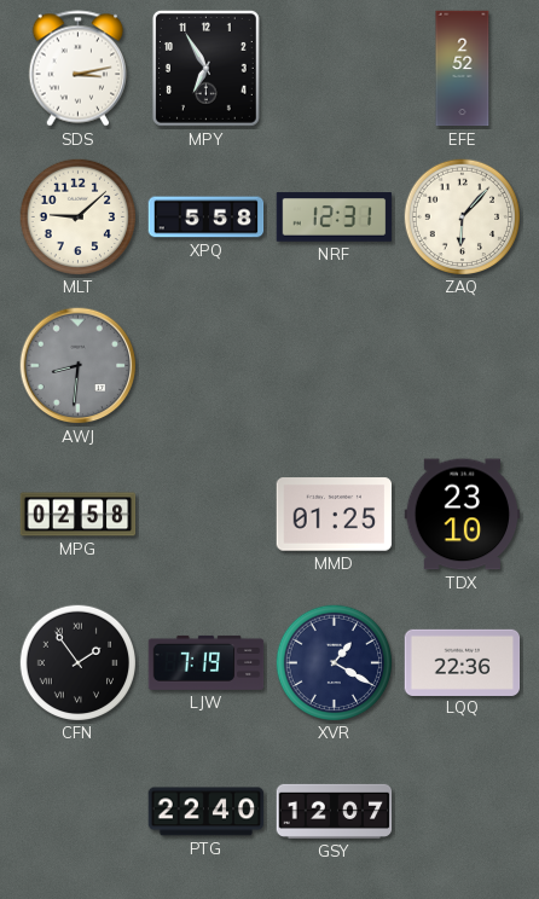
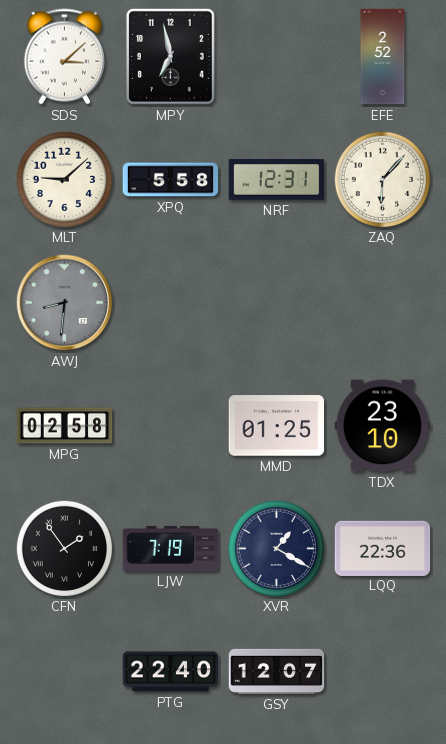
SDS: 3:13 -> 3:08
MPY: 6:55 -> 6:58
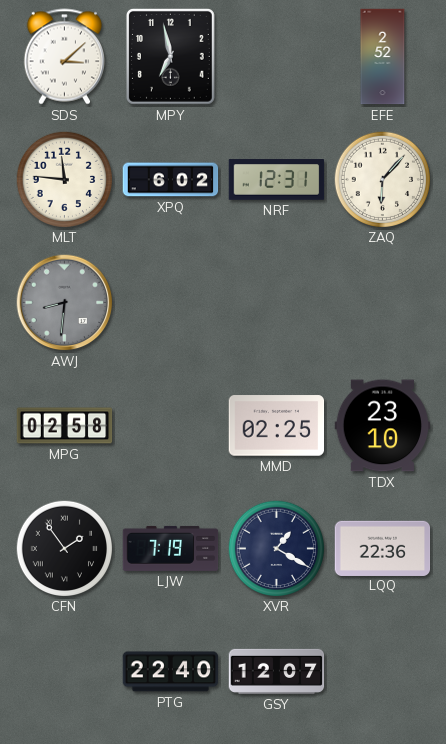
MLT: 9:08 -> 11:46
XPQ: 5:58 -> 6:02
MMD: 01:25 -> 02:25
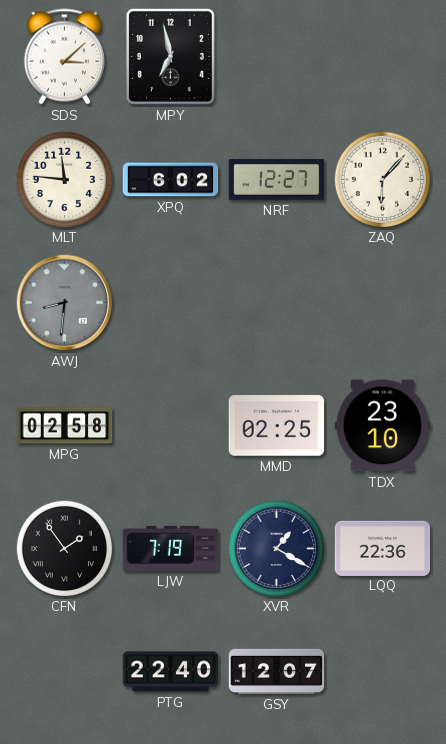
EFE: 2:52 -> none
NRF: 12:31 -> 12:27
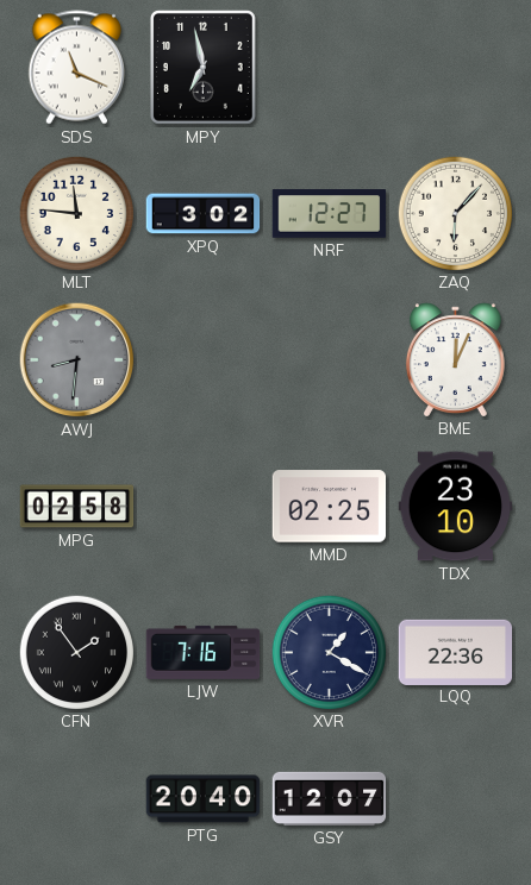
SDS: 3:08 -> 11:19
XPQ: 6:02 -> 3:02
BME: none -> 12:04
LJW: 7:19 -> 7:16
PTG: 22:40 -> 20:40
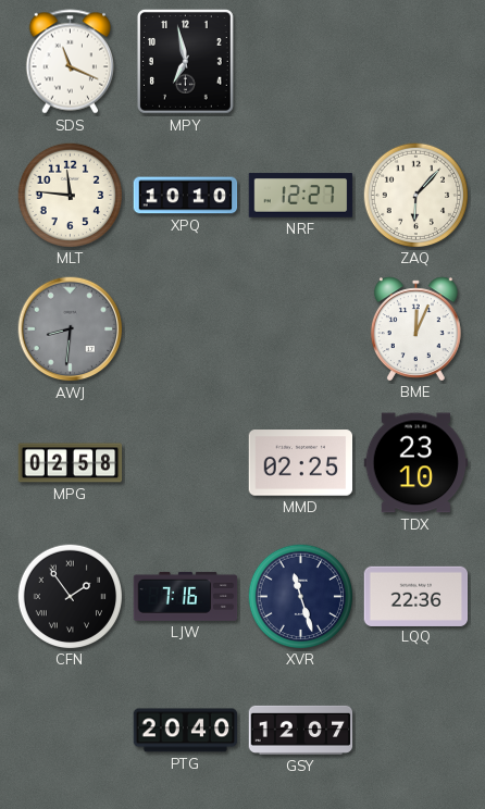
XPQ: 3:02 -> 10:10
XVR: 1:20 -> 11:27
